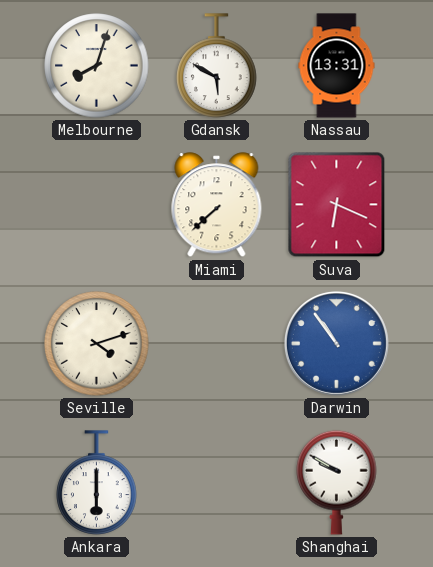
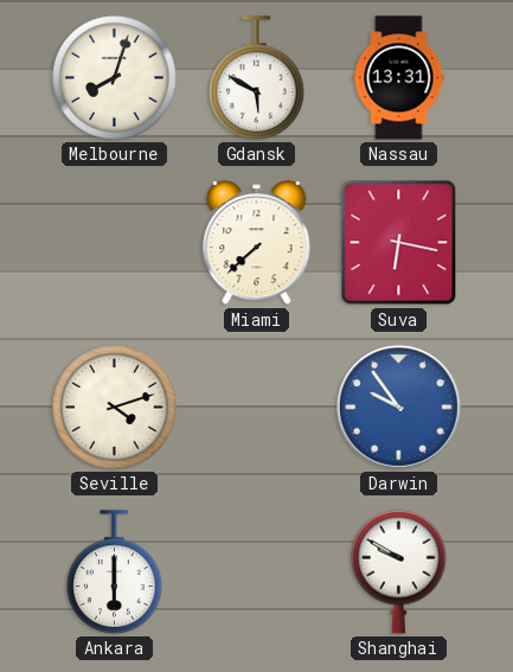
Suva: 6:19 -> 6:17
Darwin: 10:54 -> 9:54
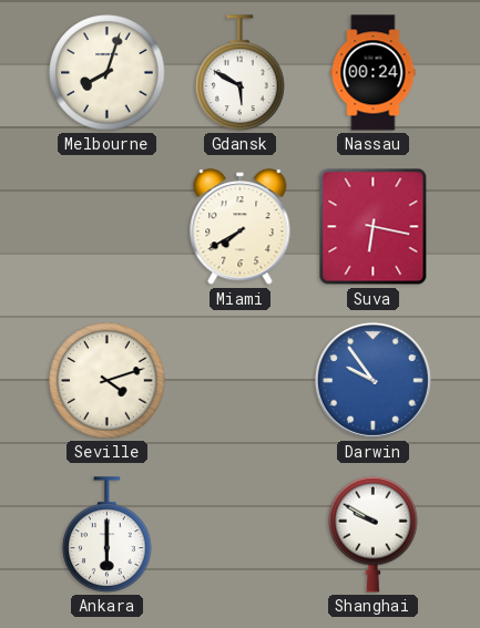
Nassau: 13:31 -> 00:24
Miami: 7:38 -> 7:40
